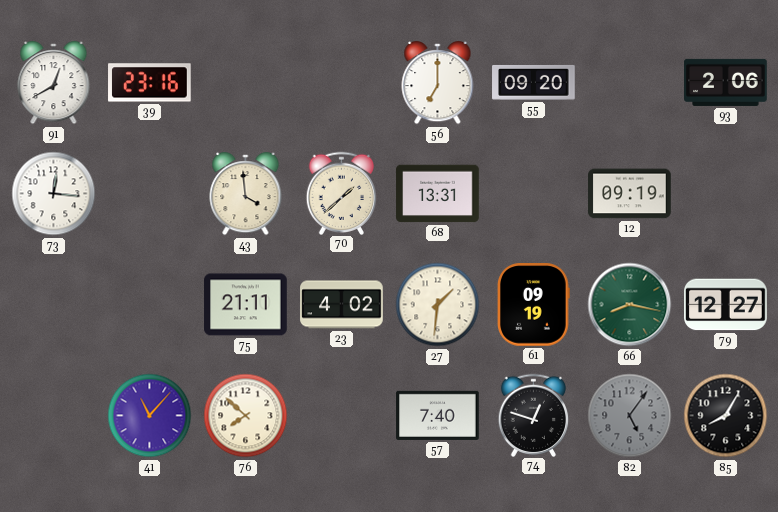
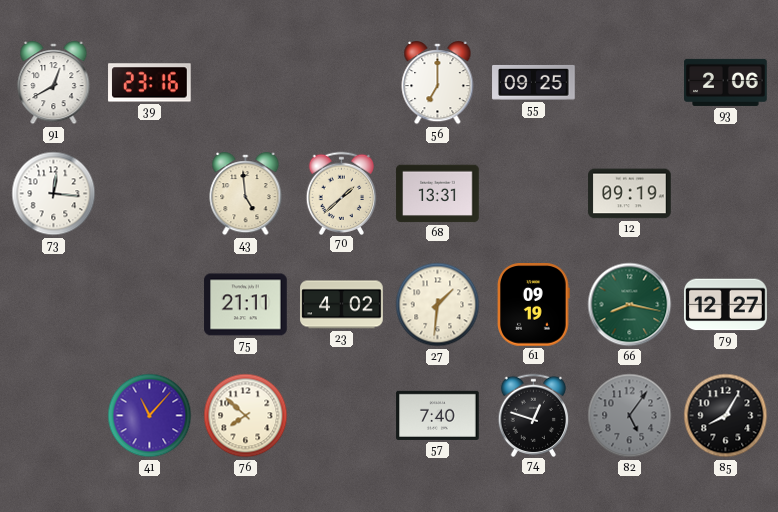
55: 09:20 -> 09:25
43: 3:59 -> 4:59
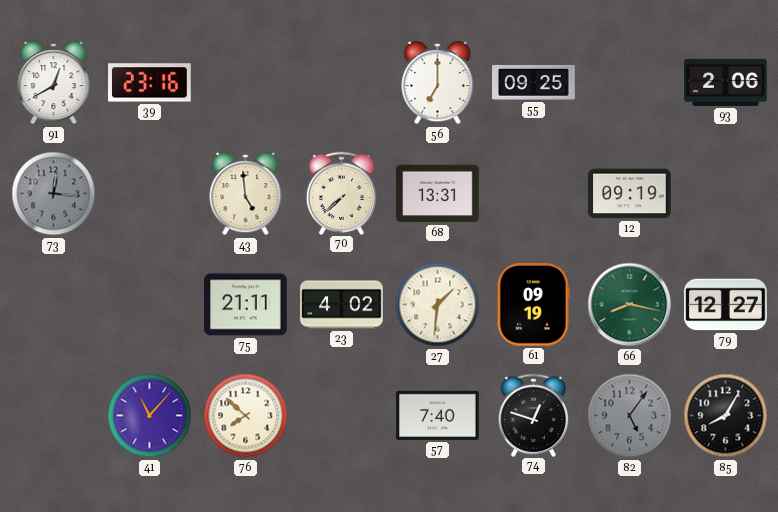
73 dial: white -> grey
70: 1:38 -> 7:38
